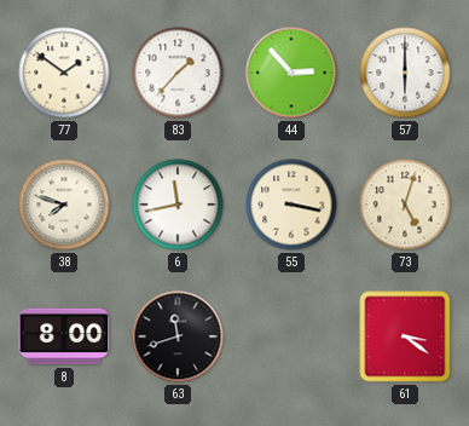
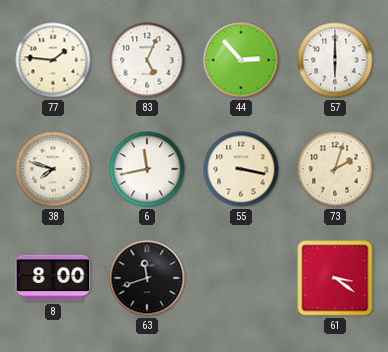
77: 1:51 -> 1:46
83: 1:37 -> 5:04
73: 5:03 -> 2:03
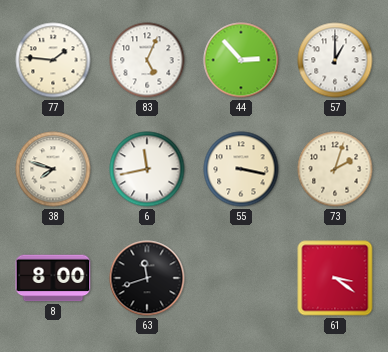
57: 6:00 -> 1:00
